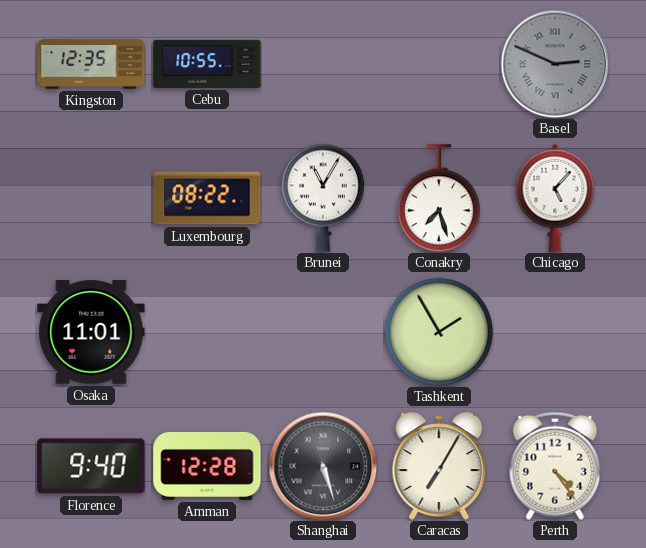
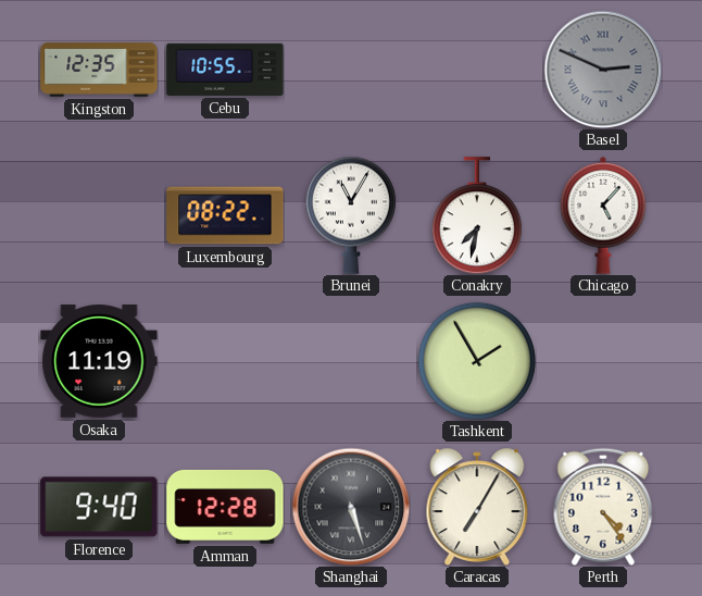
Conakry: 7:27 -> 7:32
Osaka: 11:01 -> 11:19
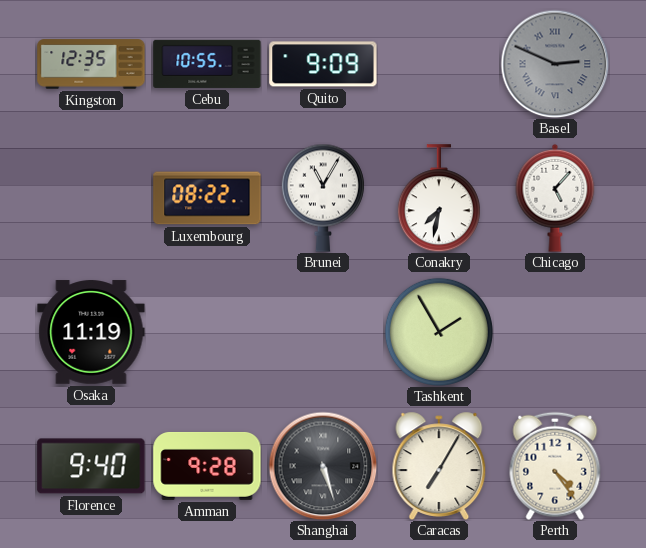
Quito: none -> 9:09
Amman: 12:28 -> 9:28
